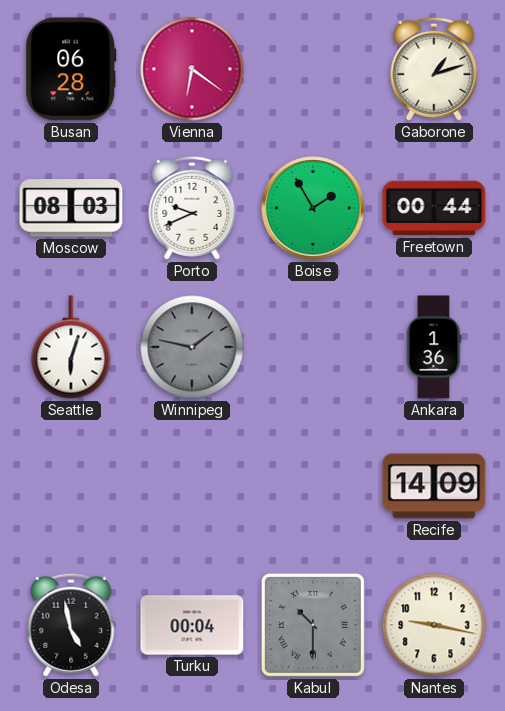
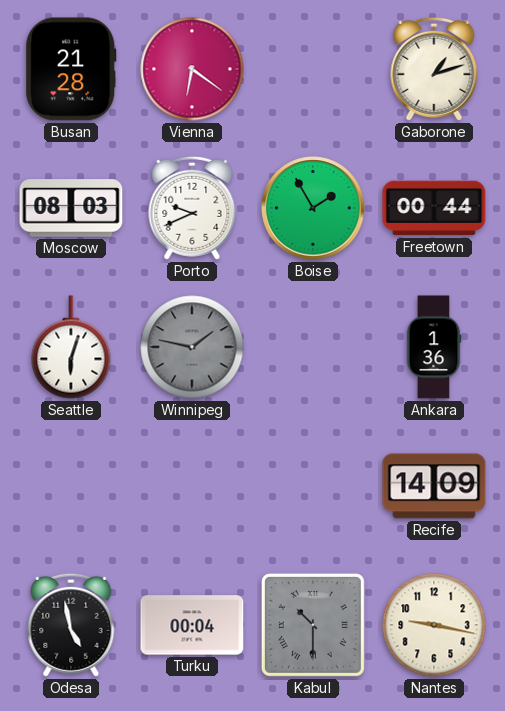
Busan: 06:28 -> 21:28
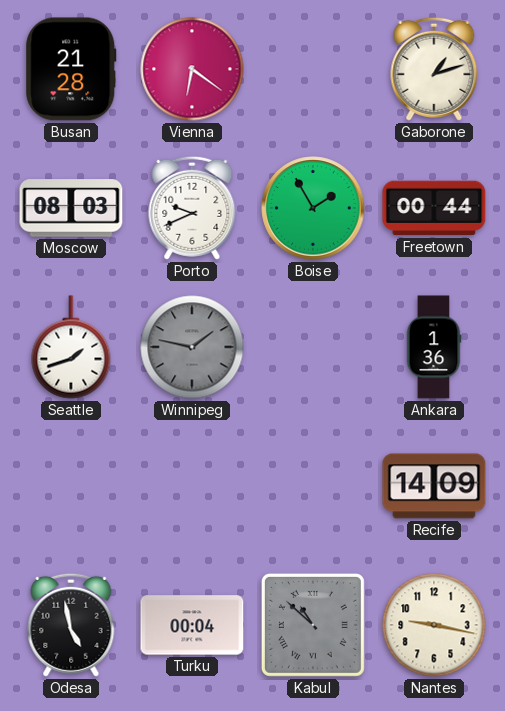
Seattle: 6:03 -> 1:42
Kabul: 10:30 -> 10:52
